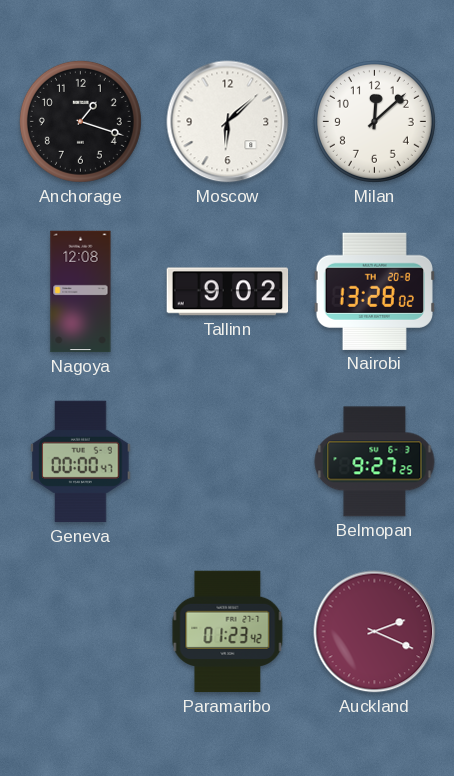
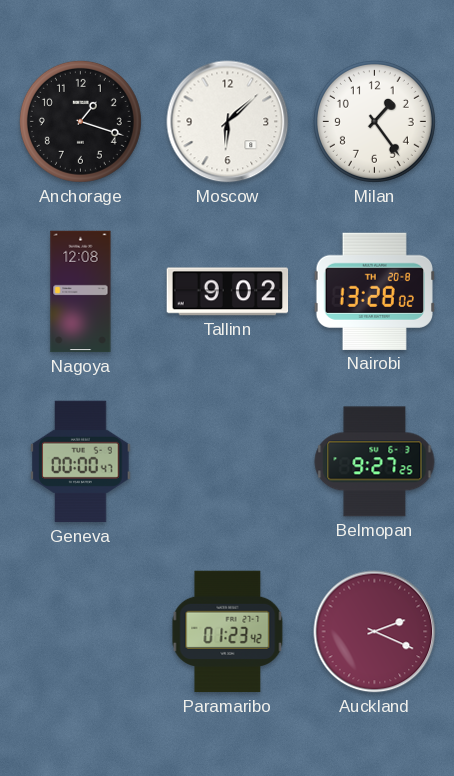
Milan: 12:08 -> 1:24
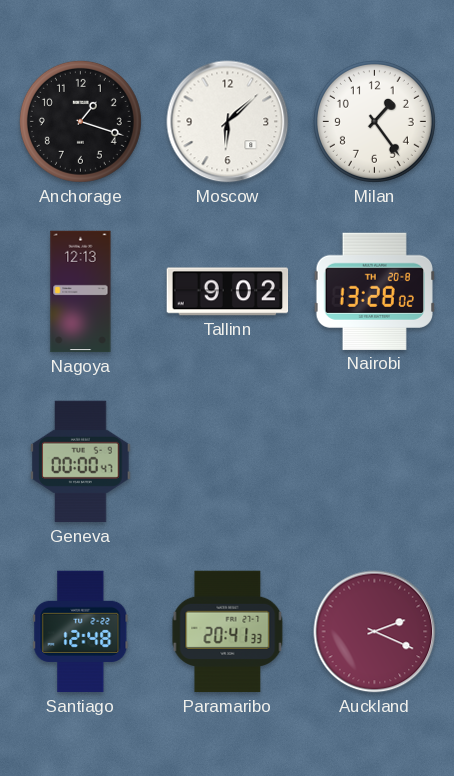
Nagoya: 12:08 -> 12:13
Belmopan: 9:27 -> none
Santiago: none -> 12:48
Paramaribo: 01:23 -> 20:41
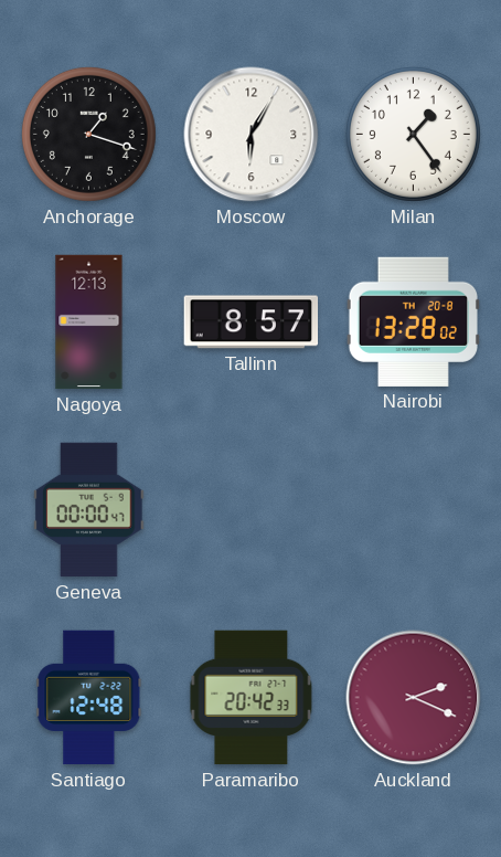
Moscow: 6:08 -> 6:05
Tallinn: 9:02 -> 8:57
Paramaribo: 20:41 -> 20:42
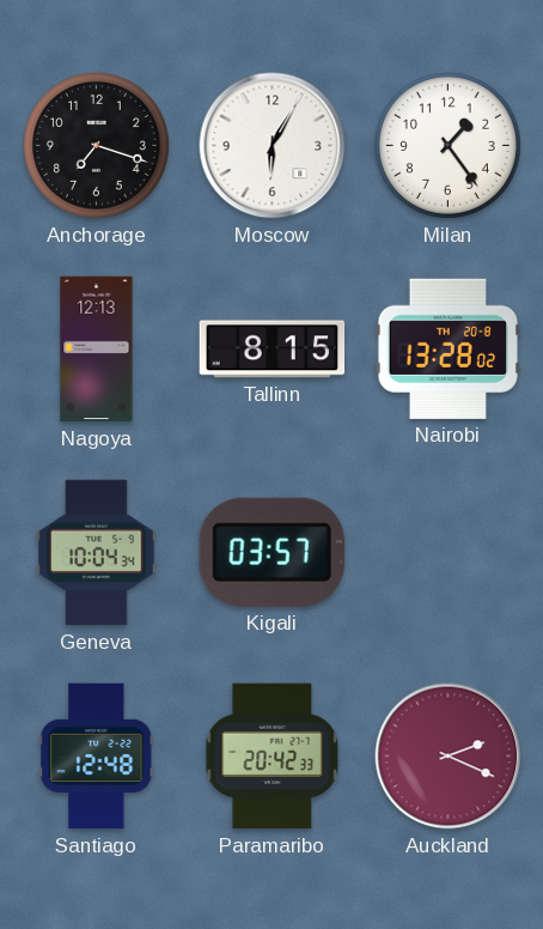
Anchorage: 1:18 -> 7:18
Tallinn: 8:57 -> 8:15
Geneva: 00:00 -> 10:04
Kigali: none -> 03:57
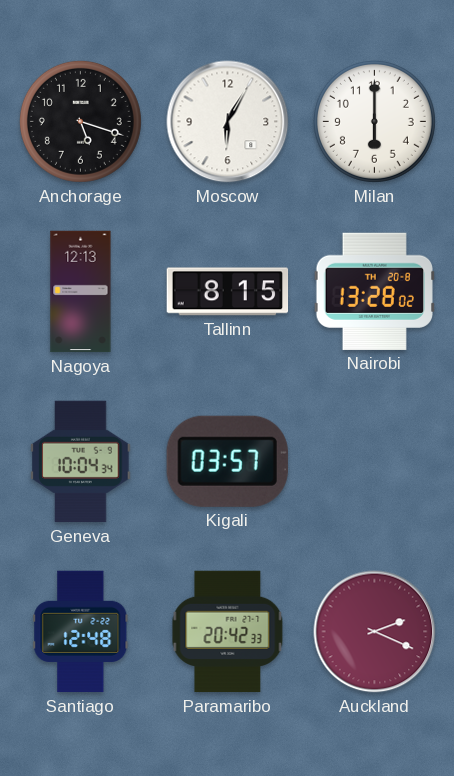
Anchorage: 7:18 -> 5:18
Milan: 1:24 -> 6:00
